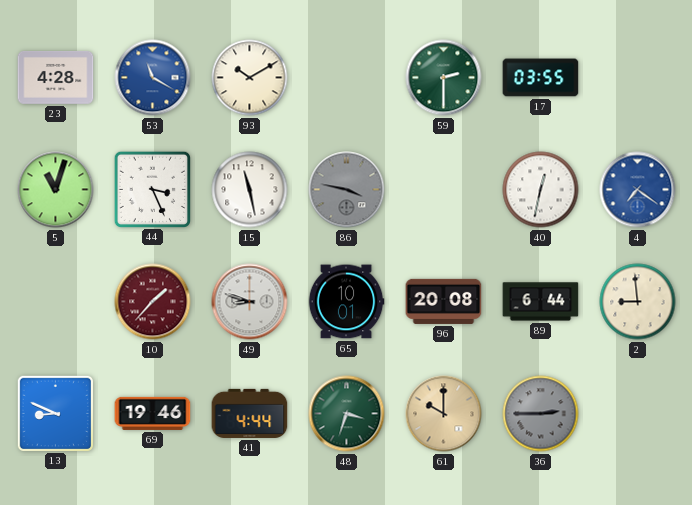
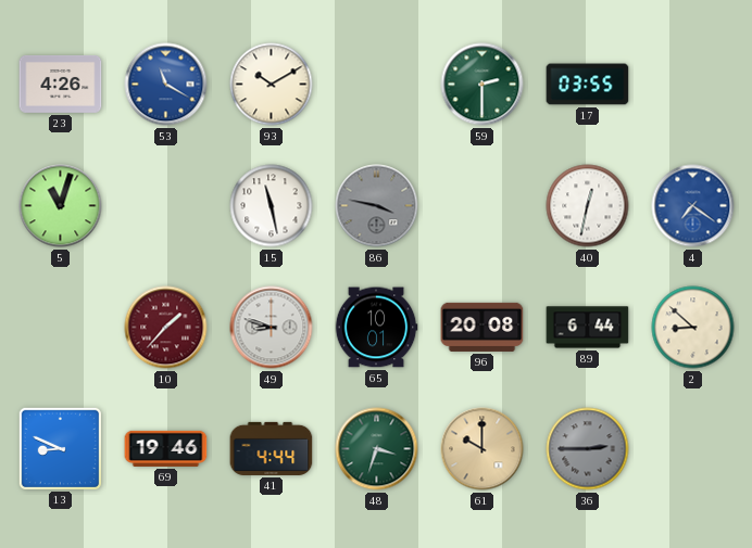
23: 4:28 -> 4:26
44: 3:26 -> none
2: 8:59 -> 8:52
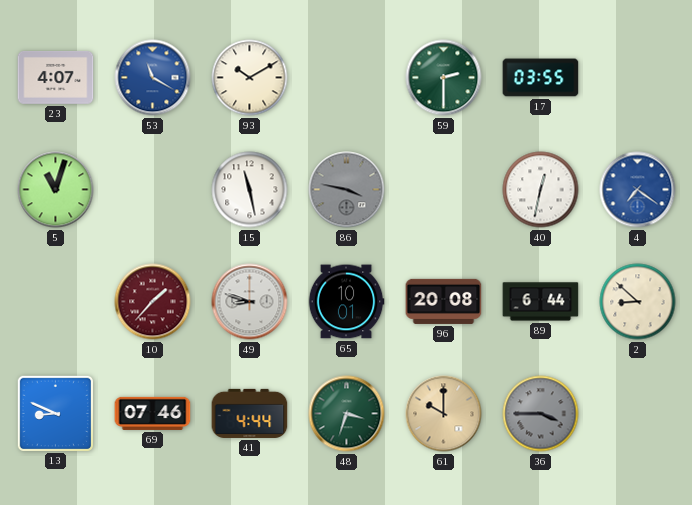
23: 4:26 -> 4:07
69: 19:46 -> 07:46
36: 2:45 -> 3:45
